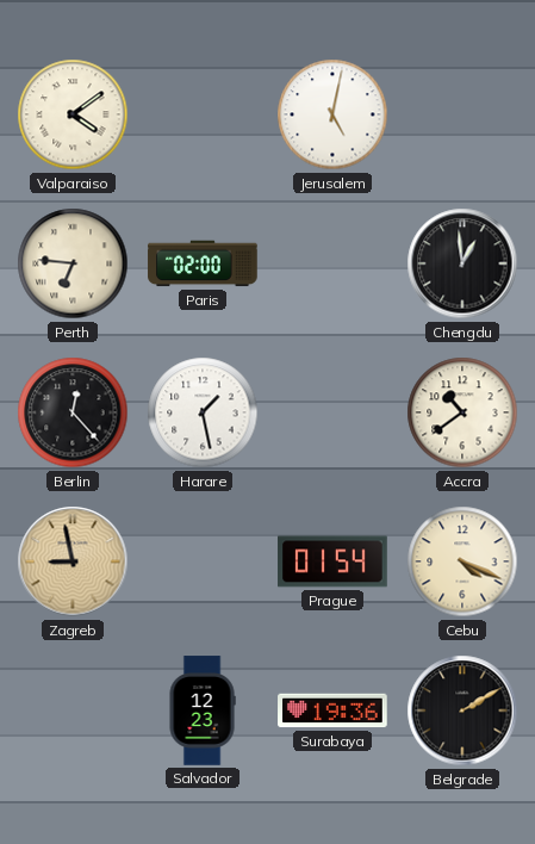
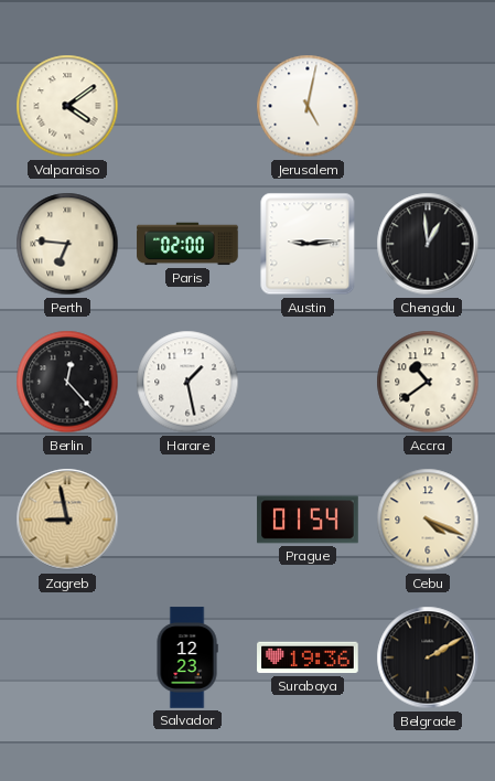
Austin: none -> 9:14
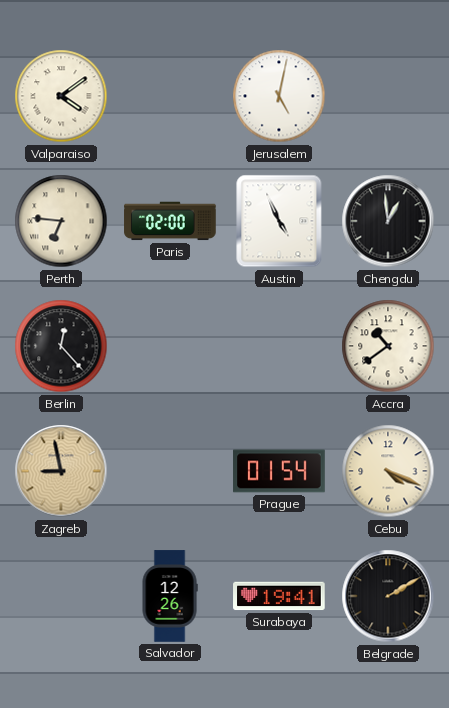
Austin: 9:14 -> 4:56
Harare: 1:28 -> none
Salvador: 12:23 -> 12:26
Surabaya: 19:36 -> 19:41
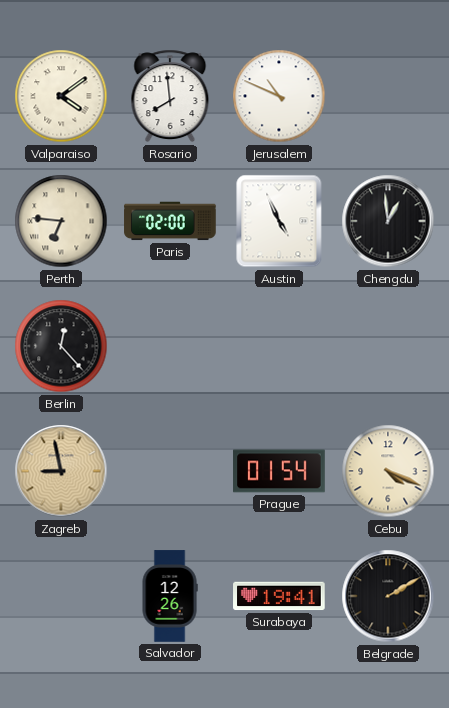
Rosario: none -> 7:59
Jerusalem: 5:02 -> 10:49
Accra: 10:39 -> none
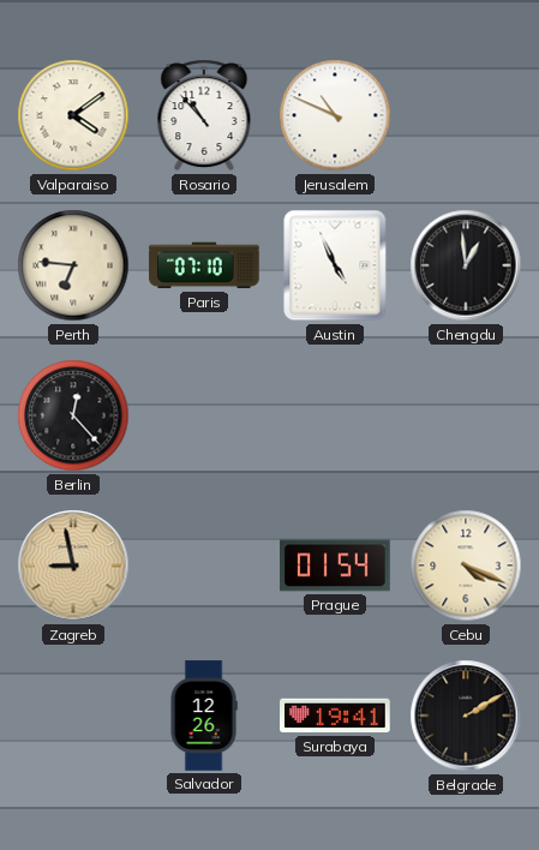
Rosario: 7:59 -> 10:53
Paris: 02:00 -> 07:10
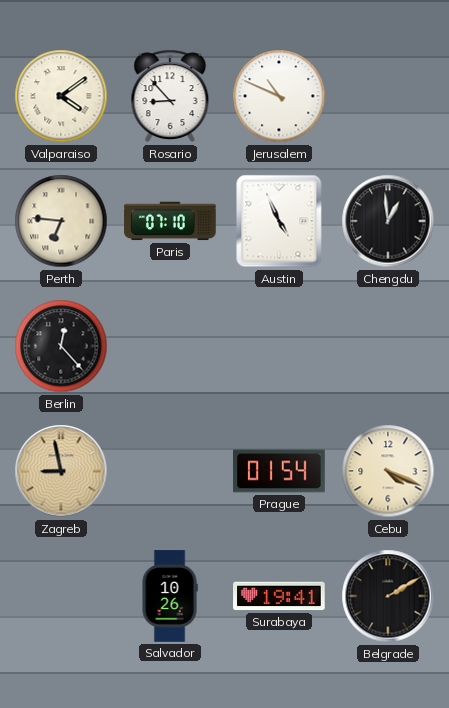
Rosario: 10:53 -> 8:53
Salvador: 12:26 -> 10:26
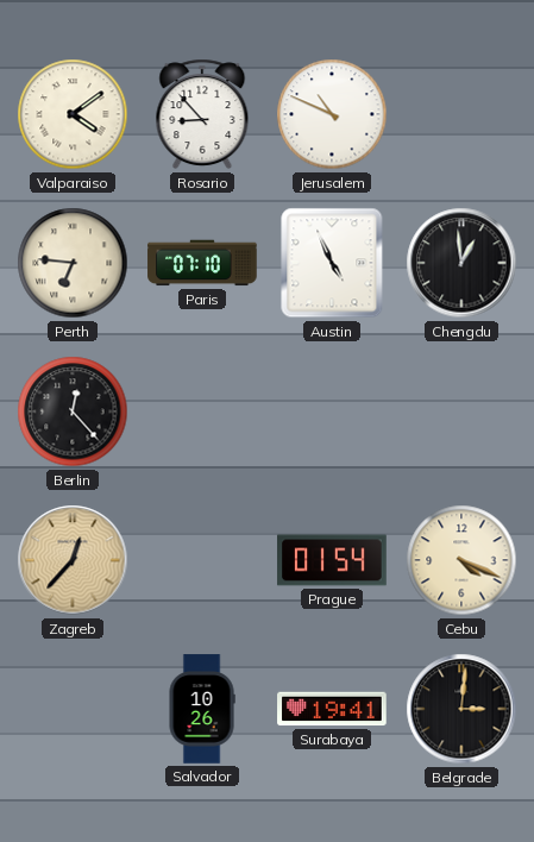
Zagreb: 8:58 -> 12:37
Belgrade: 2:10 -> 3:01
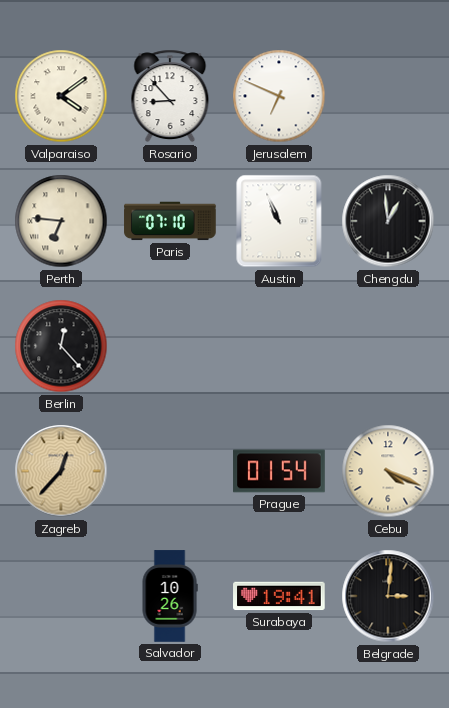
Jerusalem: 10:49 -> 6:49
Austin: 4:56 -> 10:56
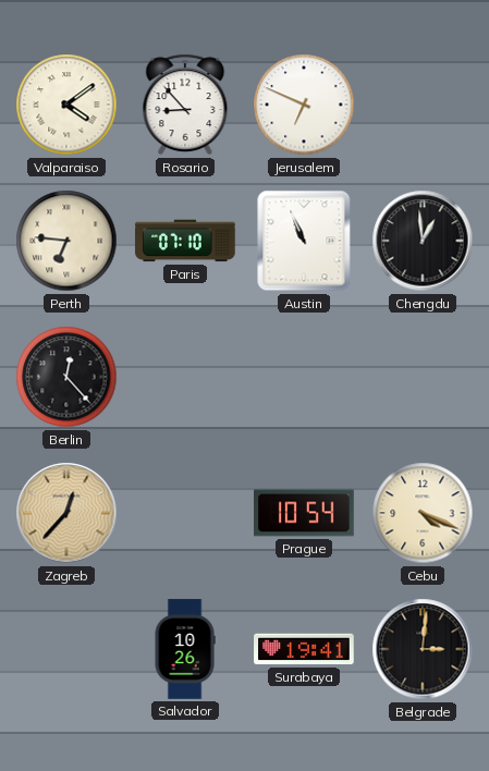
Prague: 01:54 -> 10:54
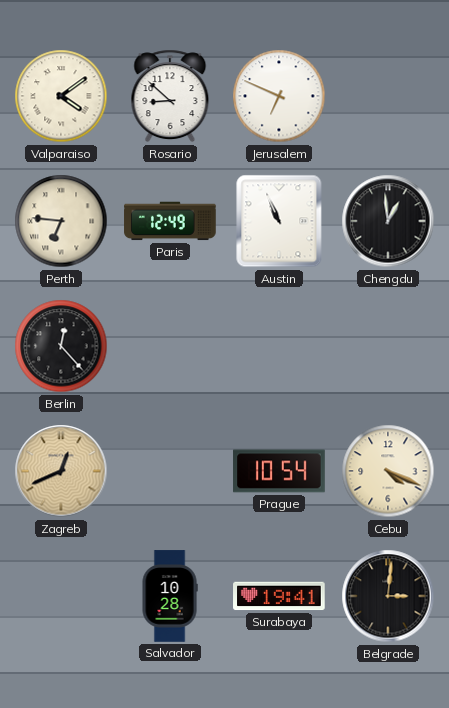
Rosario: 8:53 -> 8:52
Paris: 07:10 -> 12:49
Zagreb: 12:37 -> 12:41
Salvador: 10:26 -> 10:28
